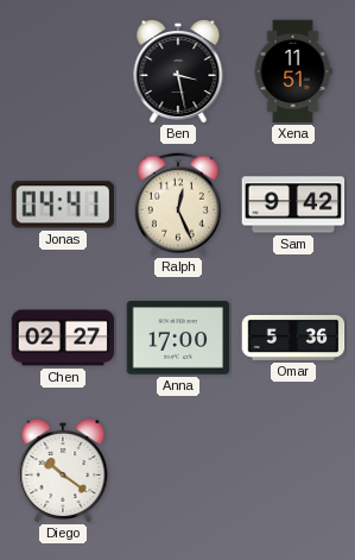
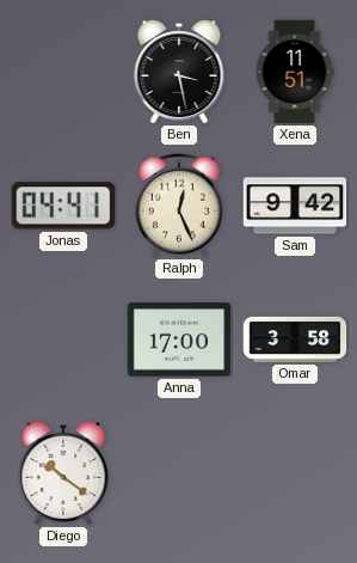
Chen: 02:27 -> none
Omar: 5:36 -> 3:58
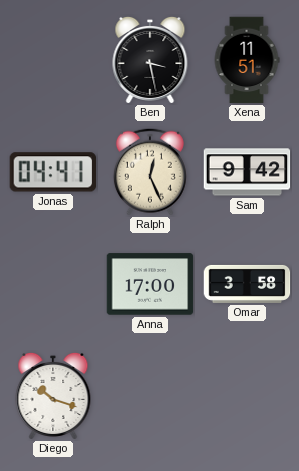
Diego: 10:21 -> 10:18
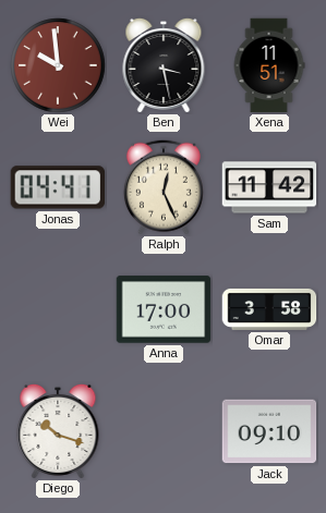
Wei: none -> 9:59
Sam: 9:42 -> 11:42
Jack: none -> 09:10
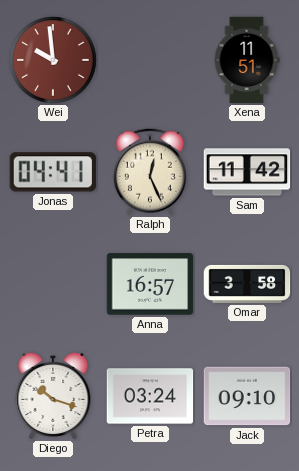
Ben: 3:28 -> none
Anna: 17:00 -> 16:57
Petra: none -> 03:24
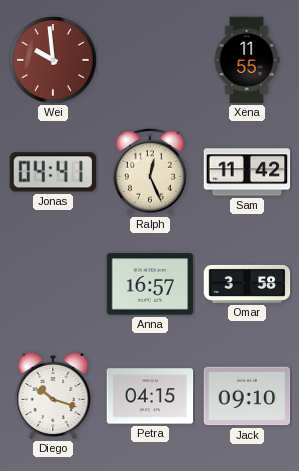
Xena: 11:51 -> 11:55
Petra: 03:24 -> 04:15
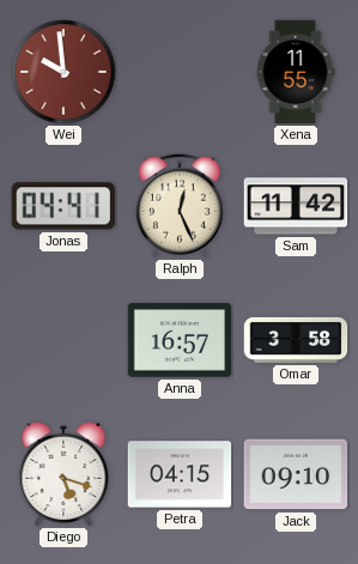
Diego: 10:18 -> 5:18
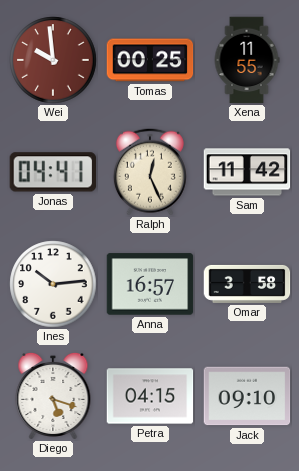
Tomas: none -> 00:25
Ines: none -> 10:14
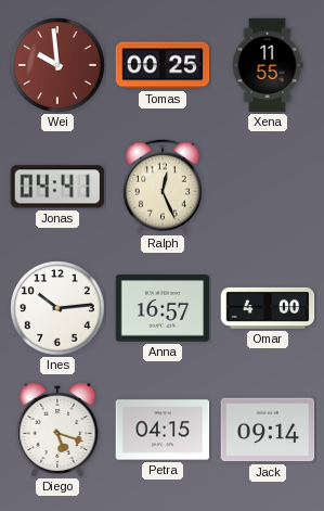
Sam: 11:42 -> none
Omar: 3:58 -> 4:00
Jack: 09:10 -> 09:14
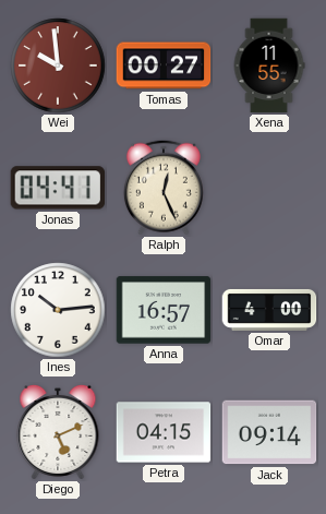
Tomas: 00:25 -> 00:27
Diego: 5:18 -> 5:11
